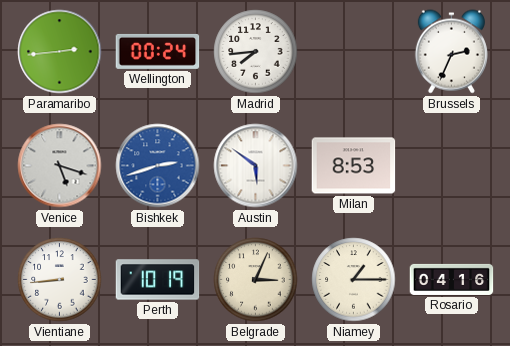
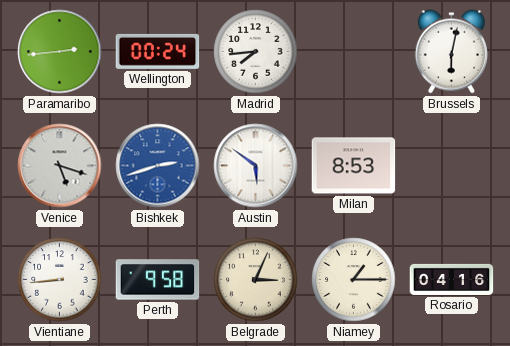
Brussels: 2:34 -> 6:02
Perth: 10:19 -> 9:58
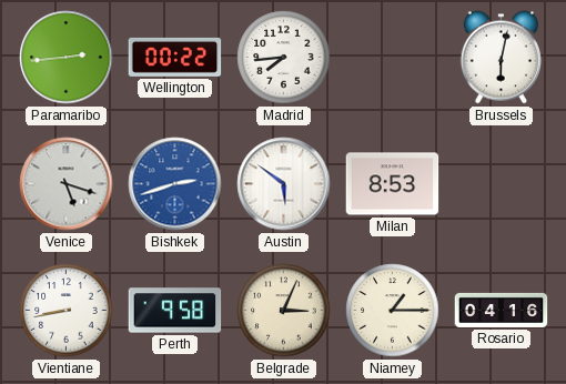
Wellington: 00:24 -> 00:22
Vientiane: 8:44 -> 8:43
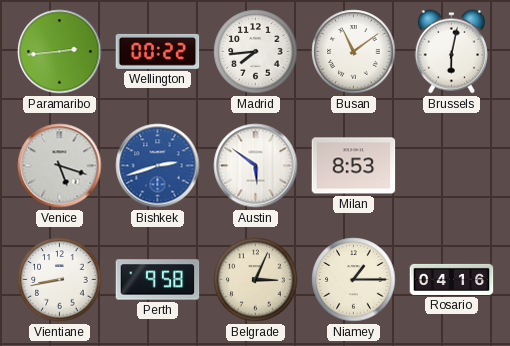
Busan: none -> 11:09
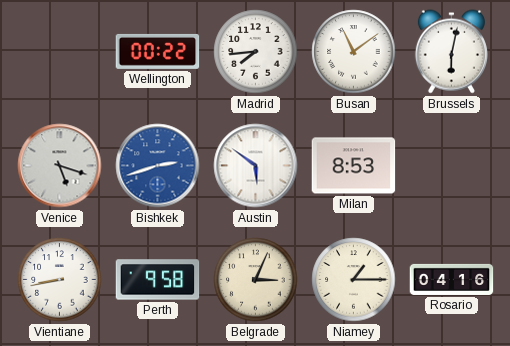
Paramaribo: 2:44 -> none
